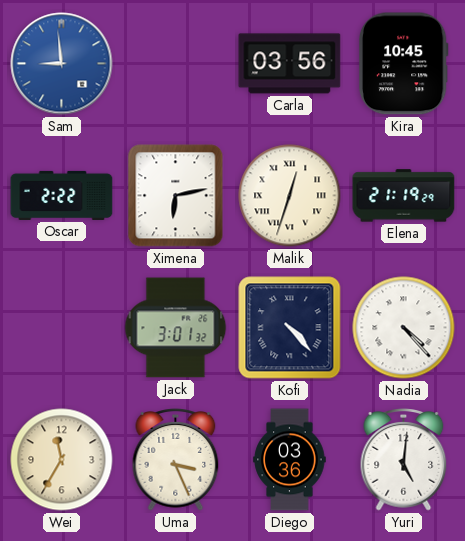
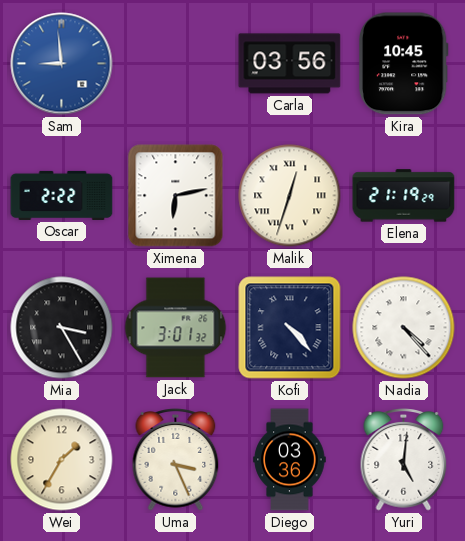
Mia: none -> 3:25
Wei: 11:35 -> 1:35
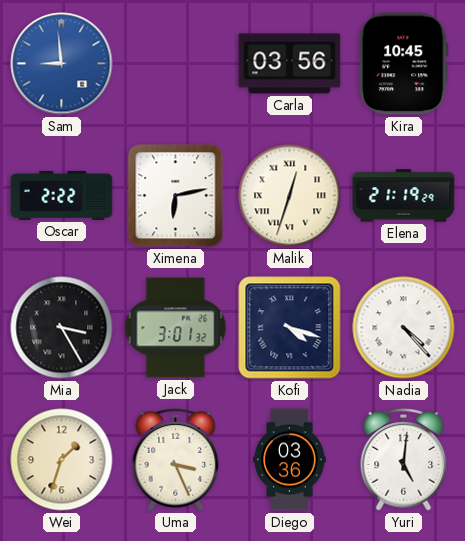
Kofi: 4:23 -> 4:18
Wei: 1:35 -> 1:33
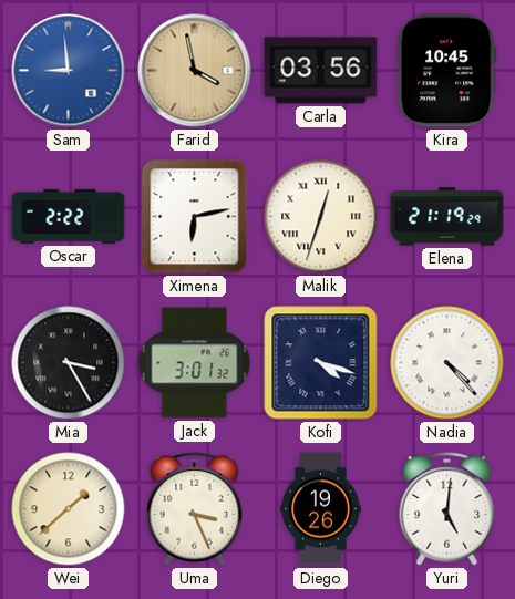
Farid: none -> 3:58
Wei: 1:33 -> 1:38
Diego: 03:36 -> 19:26
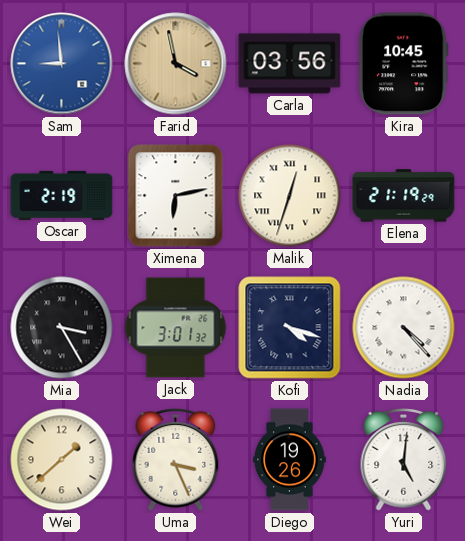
Oscar: 2:22 -> 2:19
